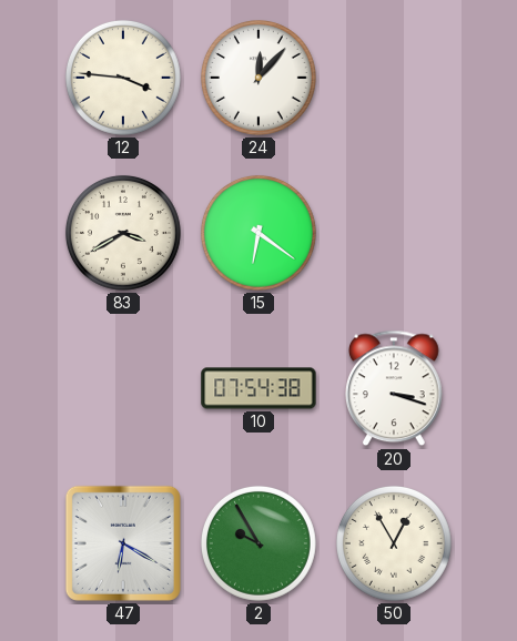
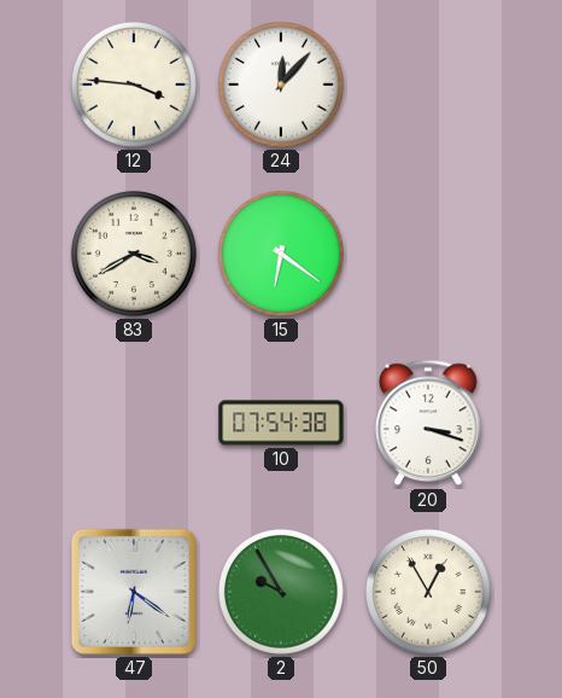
47: 6:20 -> 6:21
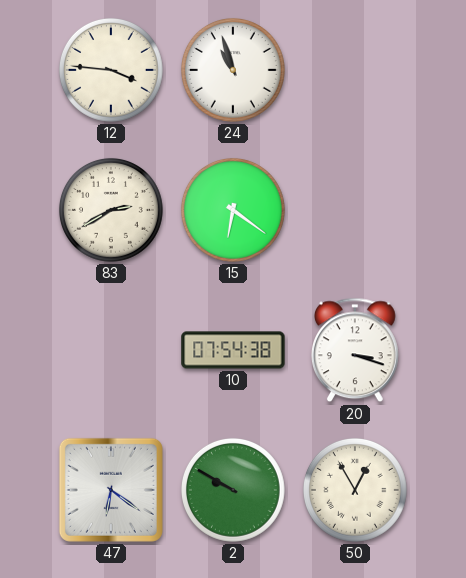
24: 12:07 -> 10:57
83: 3:40 -> 2:40
2: 9:55 -> 9:50
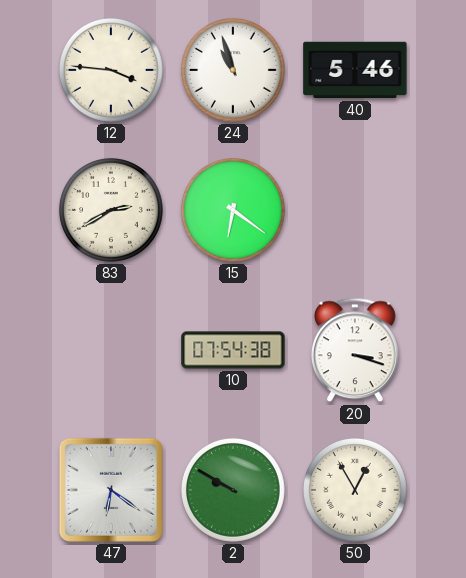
40: none -> 5:46
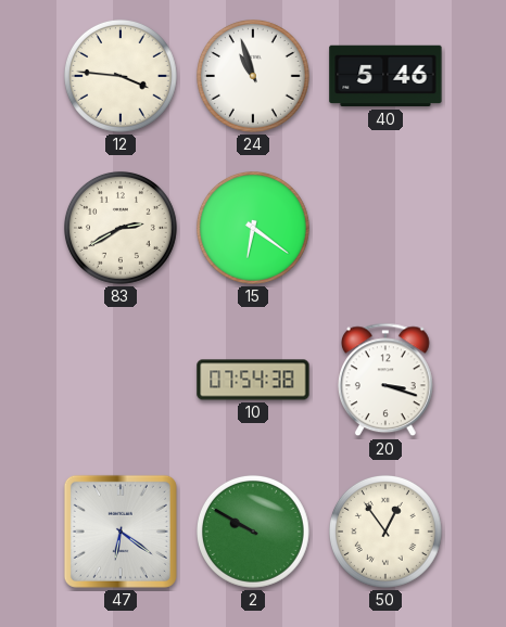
50: 12:55 -> 12:54
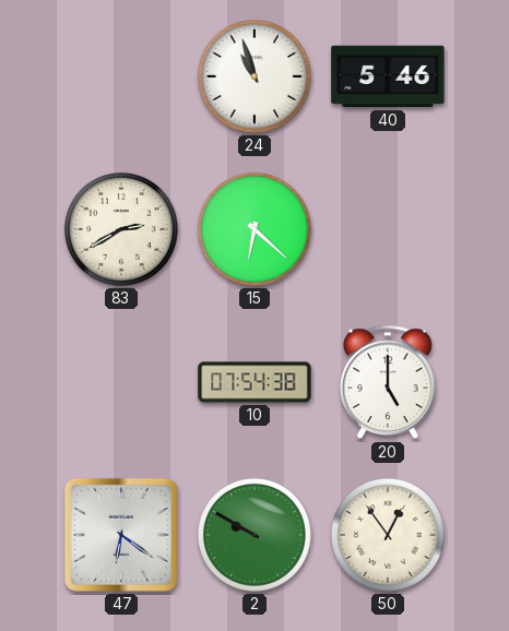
12: 3:46 -> none
15: 6:21 -> 6:22
20: 3:18 -> 5:00
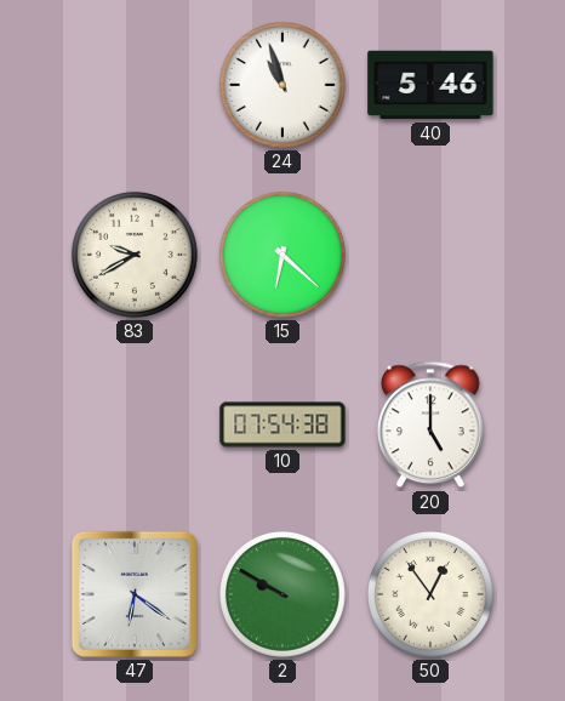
83: 2:40 -> 9:40
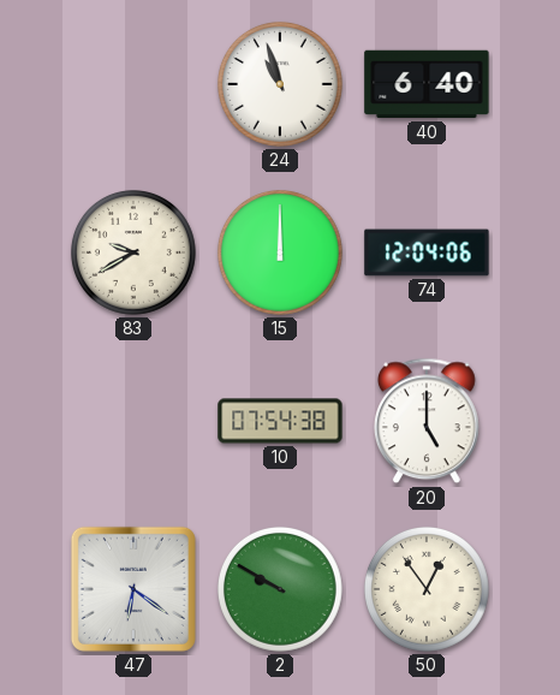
40: 5:46 -> 6:40
15: 6:22 -> 12:00
74: none -> 12:04
